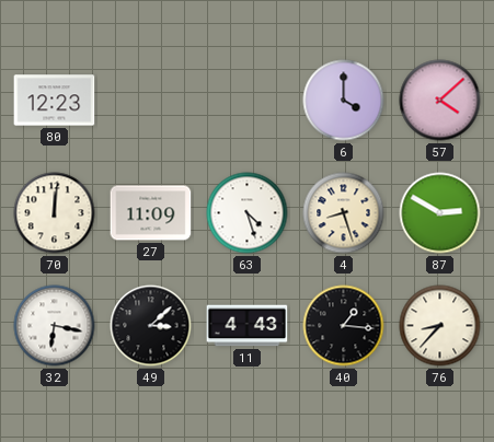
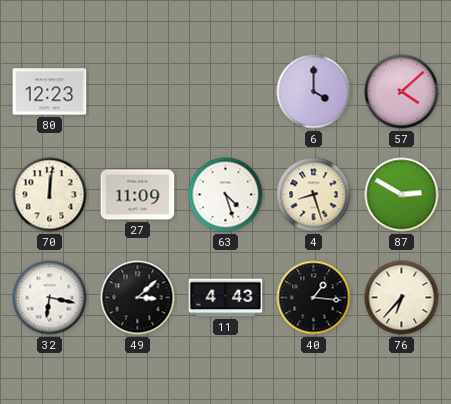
76: 8:37 -> 6:37
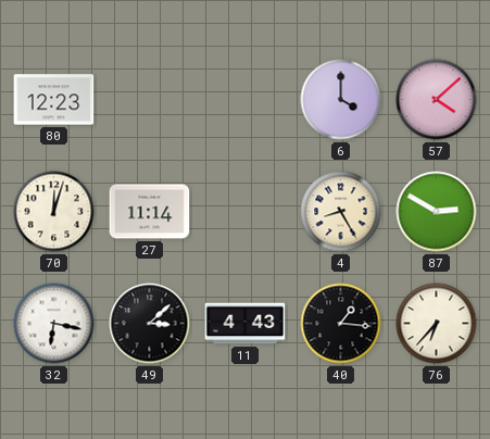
70: 12:01 -> 12:03
27: 11:09 -> 11:14
63: 4:27 -> none
4: 8:27 -> 8:25
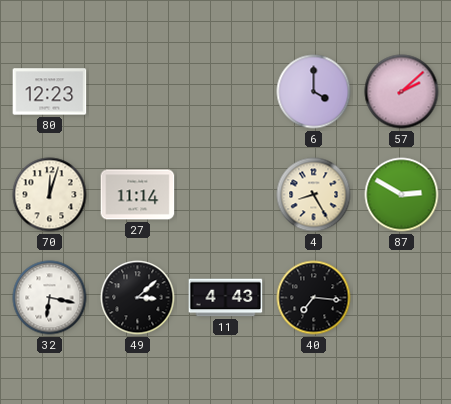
57: 4:08 -> 2:08
40: 1:16 -> 7:16
76: 6:37 -> none
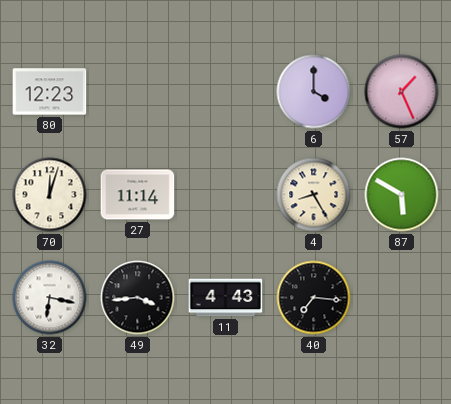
57: 2:08 -> 1:26
87: 2:50 -> 5:50
49: 3:08 -> 3:44
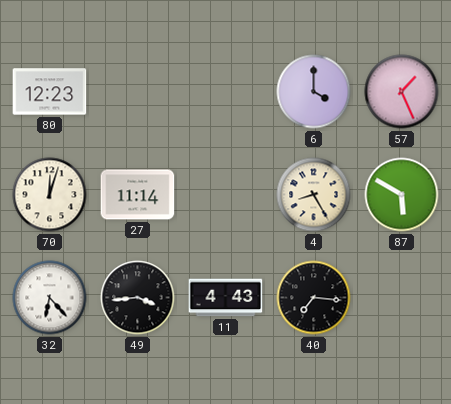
32: 6:17 -> 6:23
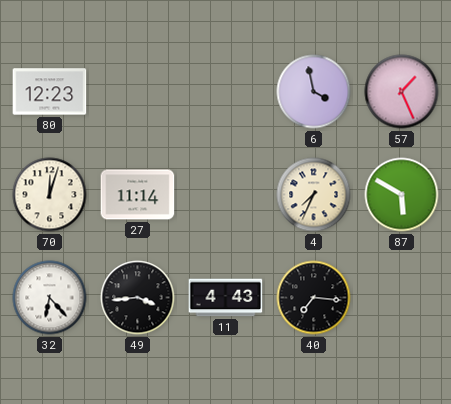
6: 4:00 -> 3:58
4: 8:25 -> 7:34
